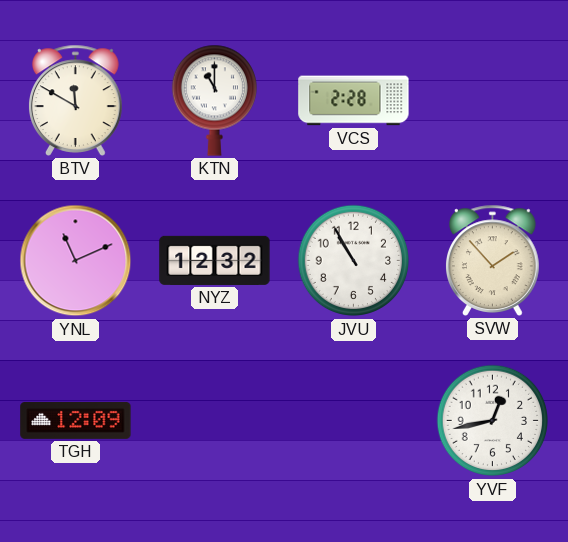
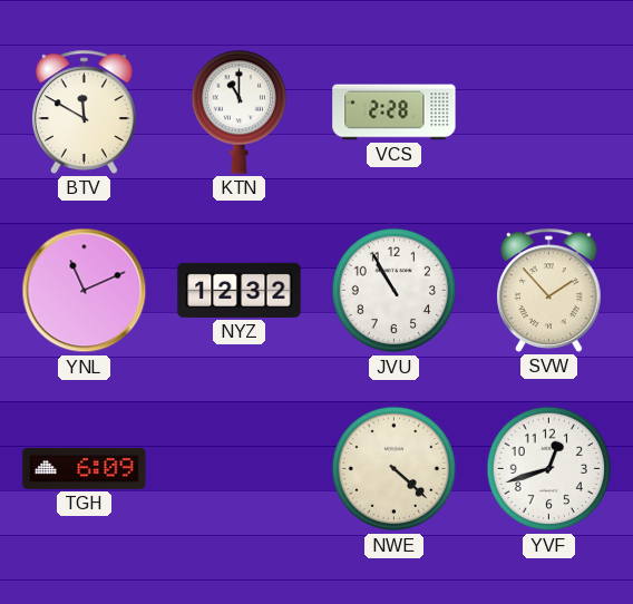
TGH: 12:09 -> 6:09
NWE: none -> 4:22
YVF: 12:43 -> 12:42
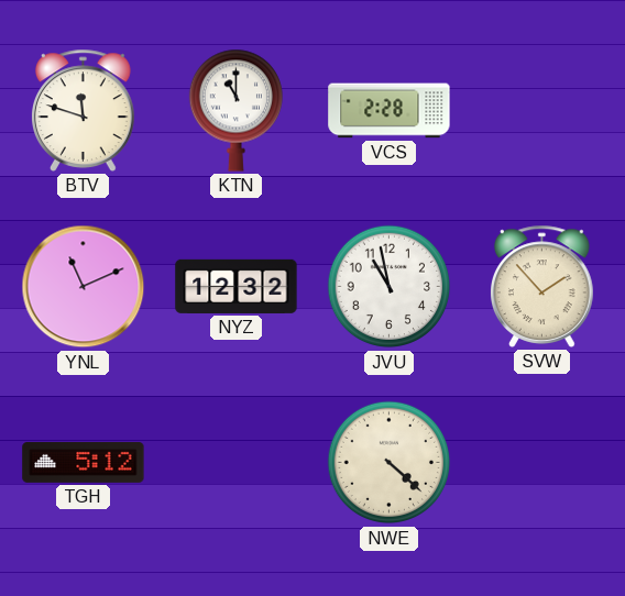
BTV: 11:50 -> 11:48
JVU: 10:55 -> 10:58
TGH: 6:09 -> 5:12
YVF: 12:42 -> none
